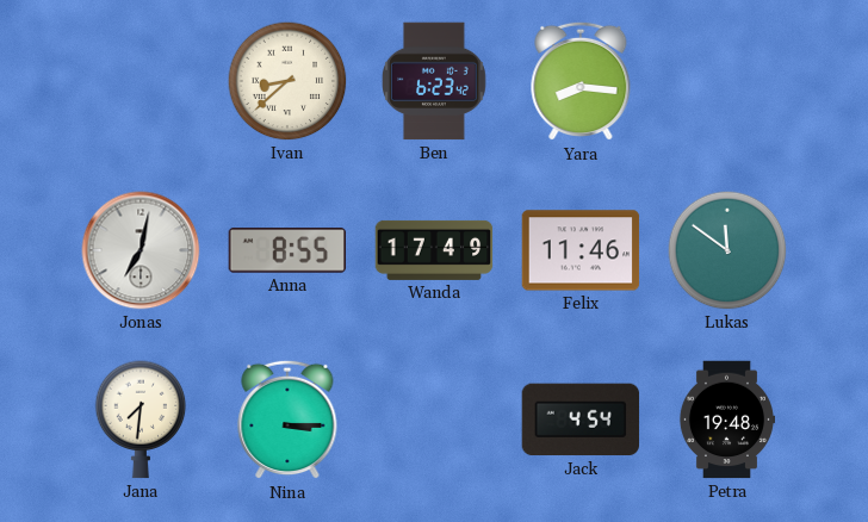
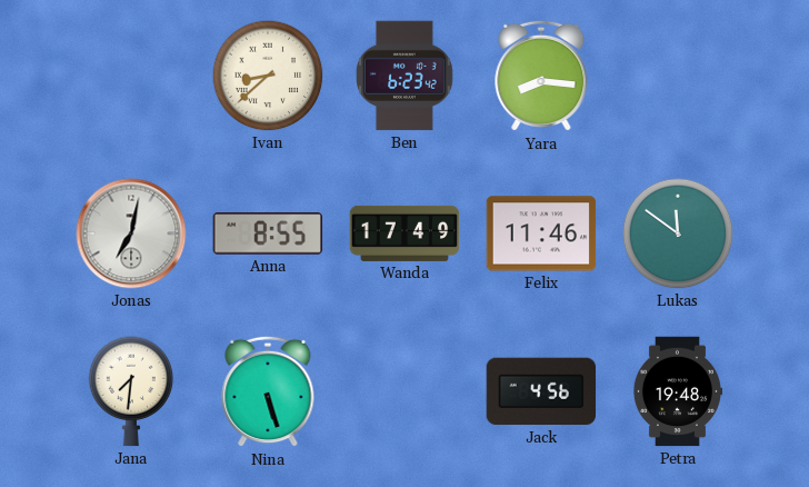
Nina: 3:15 -> 5:27
Jack: 4:54 -> 4:56
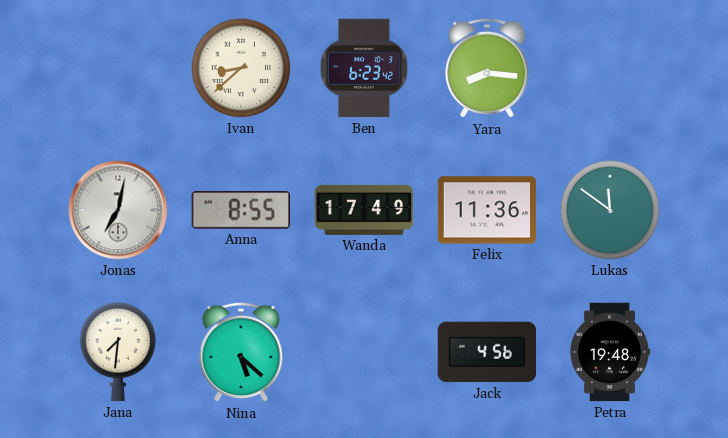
Felix: 11:46 -> 11:36
Nina: 5:27 -> 5:22
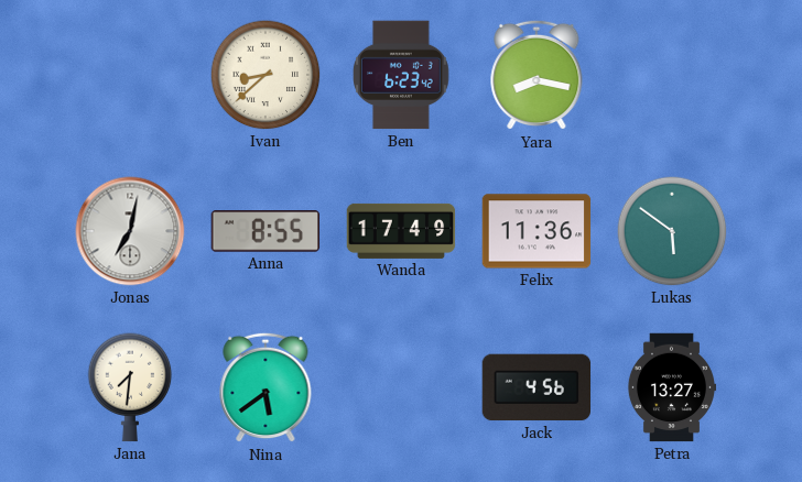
Yara: 8:16 -> 8:17
Lukas: 11:51 -> 5:51
Nina: 5:22 -> 5:39
Petra: 19:48 -> 13:27
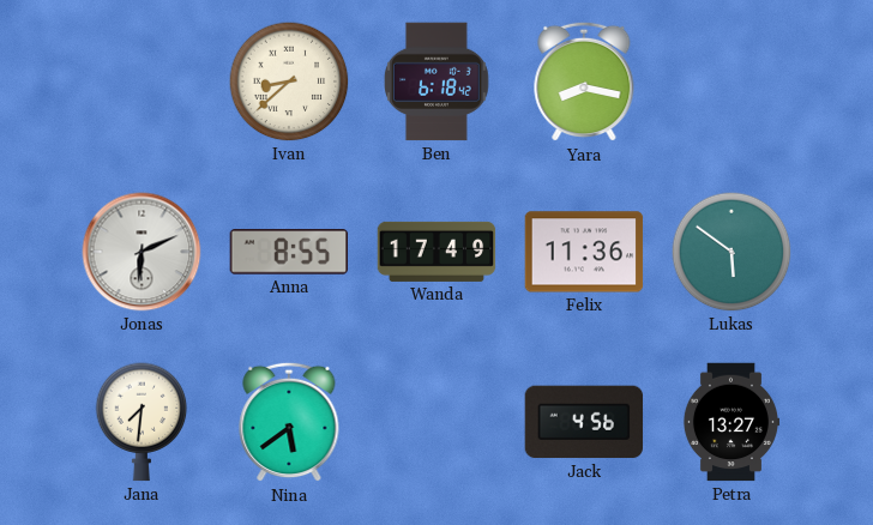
Ben: 6:23 -> 6:18
Jonas: 7:02 -> 6:11
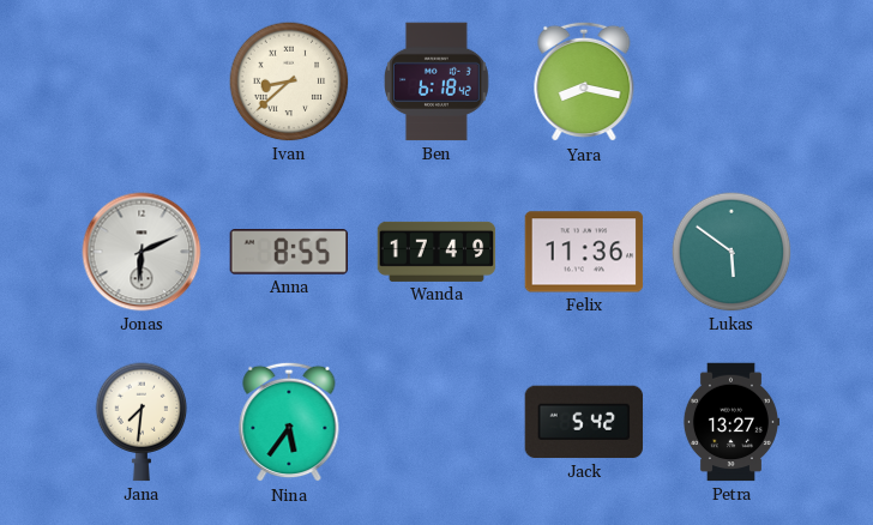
Nina: 5:39 -> 5:36
Jack: 4:56 -> 5:42
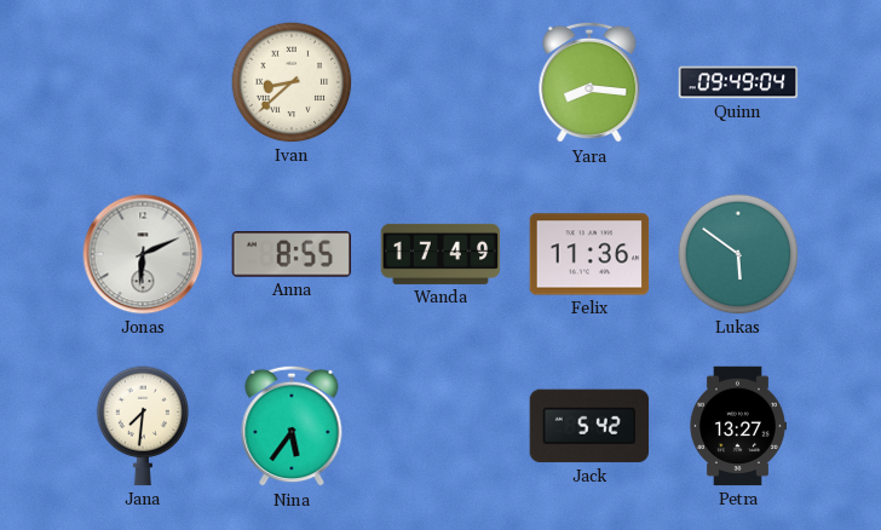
Ben: 6:18 -> none
Yara: 8:17 -> 8:16
Quinn: none -> 09:49
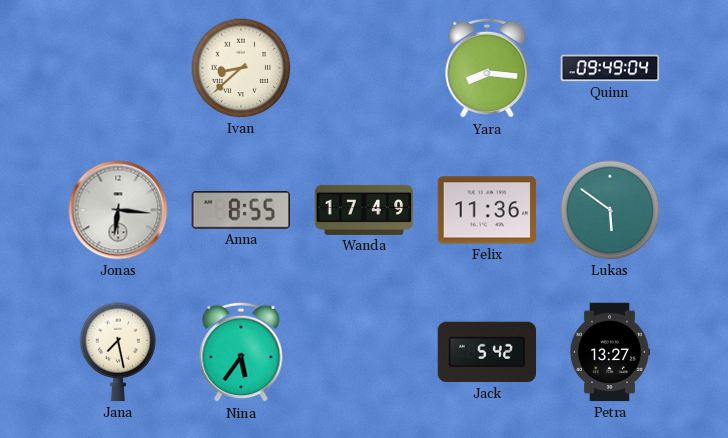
Jonas: 6:11 -> 6:16
Jana: 7:31 -> 7:28
